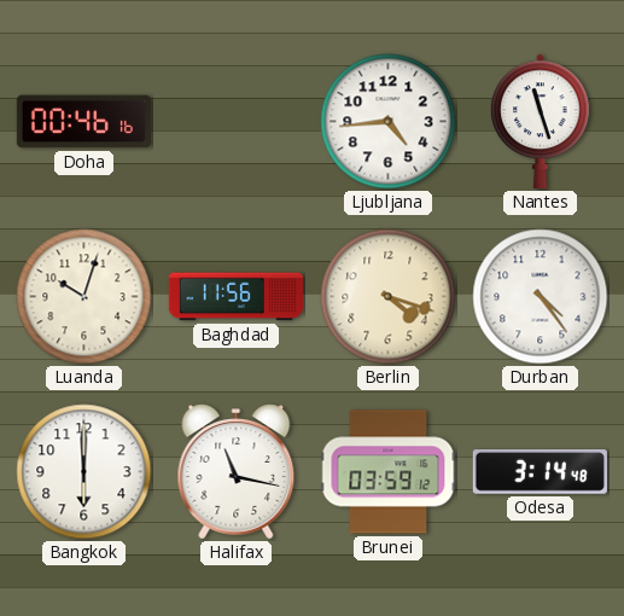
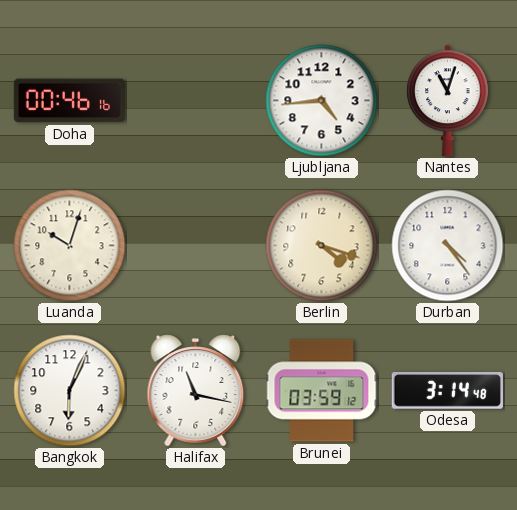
Nantes: 11:27 -> 11:03
Baghdad: 11:56 -> none
Bangkok: 6:00 -> 6:04
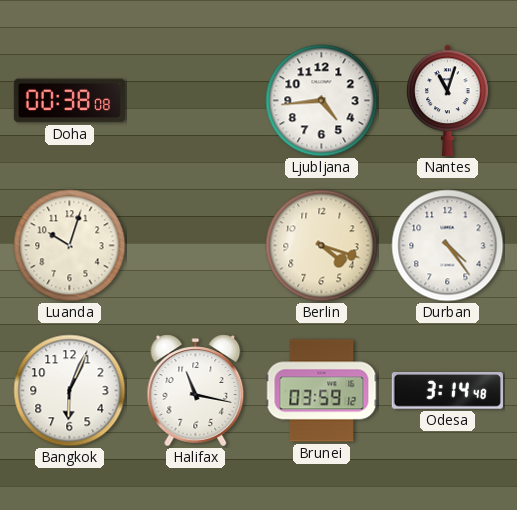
Doha: 00:46 -> 00:38
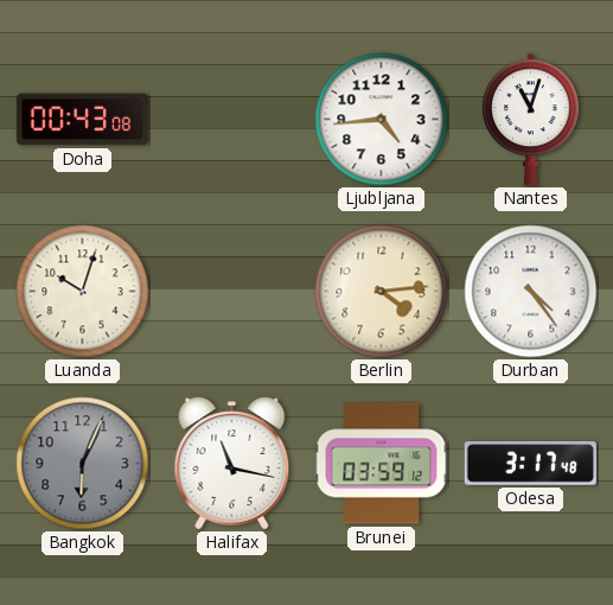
Doha: 00:38 -> 00:43
Berlin: 4:18 -> 4:14
Bangkok dial: white -> grey
Odesa: 3:14 -> 3:17
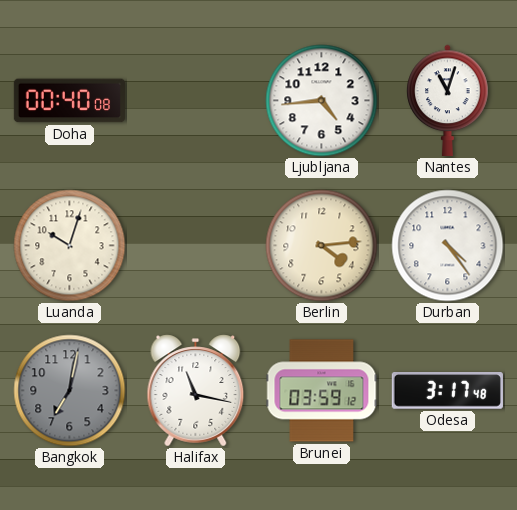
Doha: 00:43 -> 00:40
Bangkok: 6:04 -> 7:02
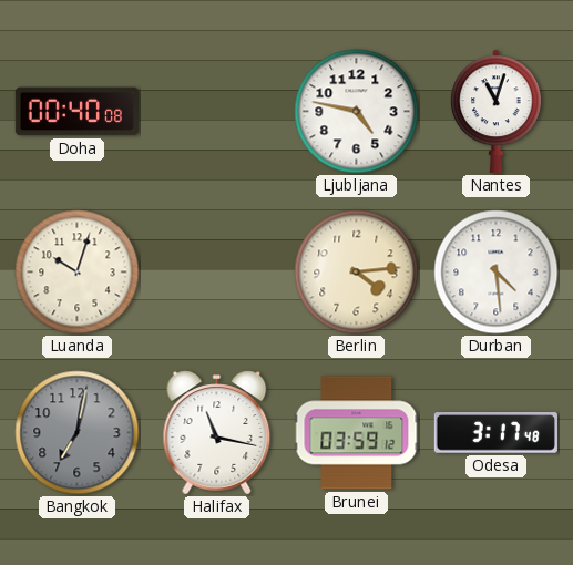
Ljubljana: 4:44 -> 4:47
Durban: 4:24 -> 4:29
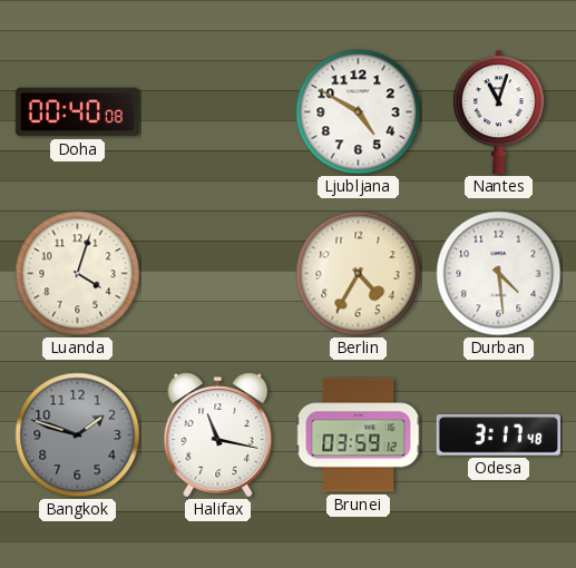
Ljubljana: 4:47 -> 4:50
Luanda: 10:03 -> 4:03
Berlin: 4:14 -> 4:35
Bangkok: 7:02 -> 1:48
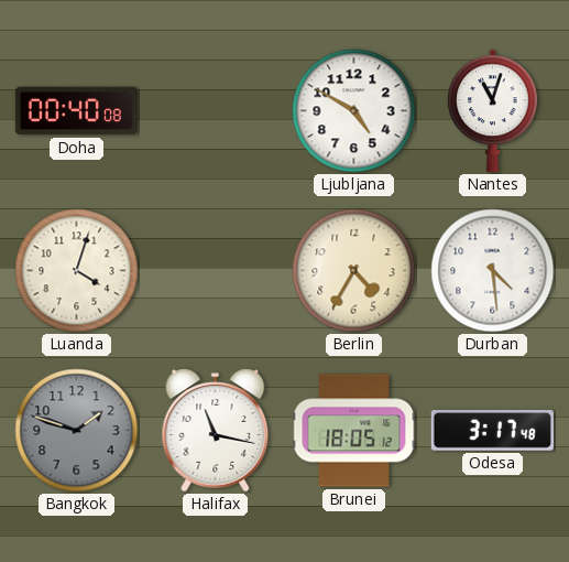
Brunei: 03:59 -> 18:05
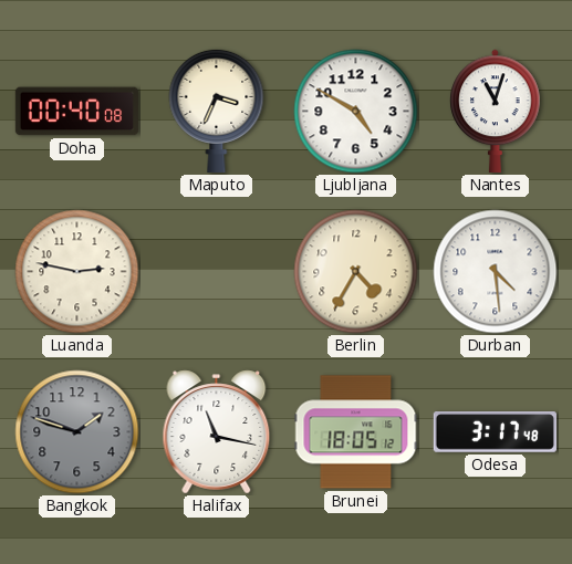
Maputo: none -> 3:34
Luanda: 4:03 -> 2:47
